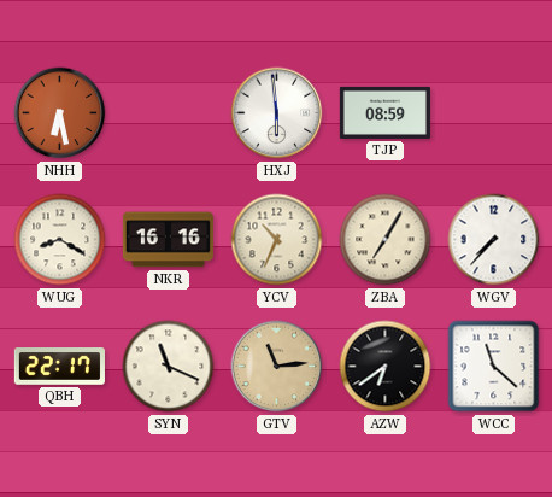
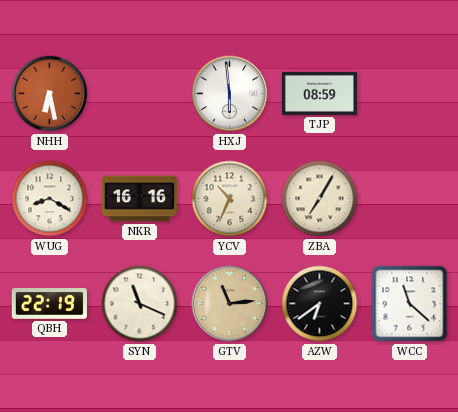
WGV: 7:37 -> none
QBH: 22:17 -> 22:19
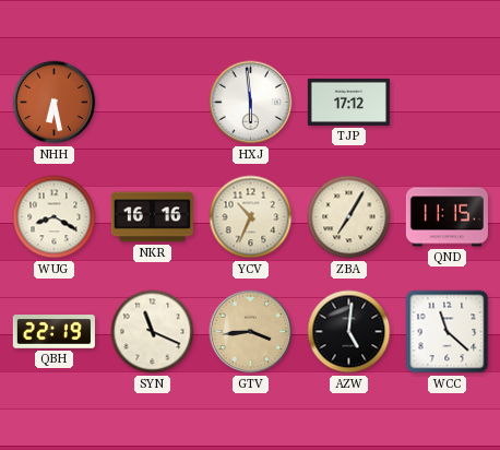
TJP: 08:59 -> 17:12
QND: none -> 11:15
GTV: 11:14 -> 3:44
AZW: 6:39 -> 5:01
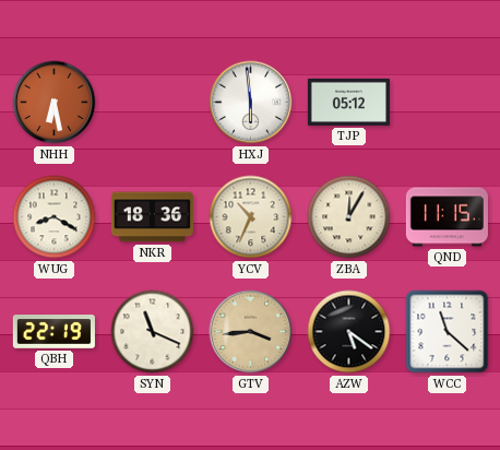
TJP: 17:12 -> 05:12
NKR: 16:16 -> 18:36
ZBA: 7:05 -> 12:05
AZW: 5:01 -> 5:21
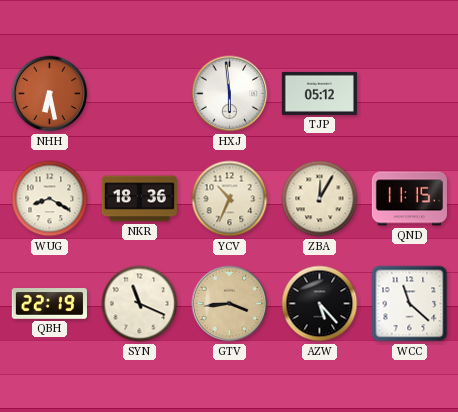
AZW: 5:21 -> 5:23
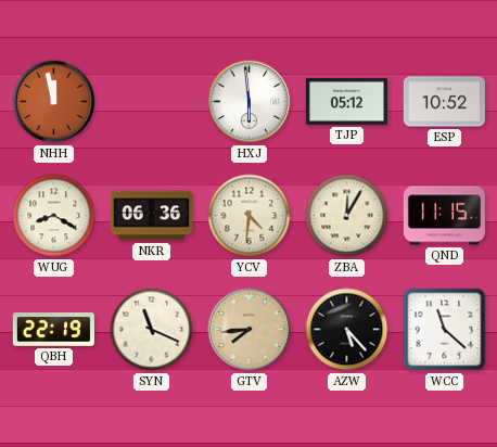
NHH: 6:28 -> 11:58
ESP: none -> 10:52
NKR: 18:36 -> 06:36
YCV: 10:34 -> 4:31
GTV: 3:44 -> 7:44
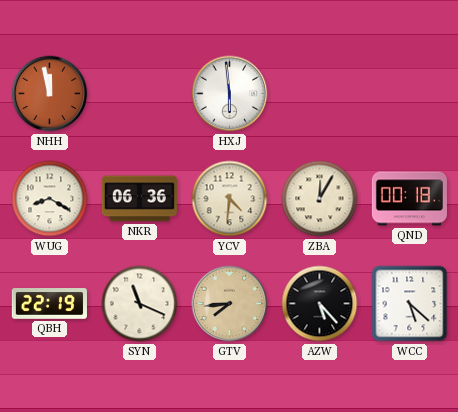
TJP: 05:12 -> none
ESP: 10:52 -> none
QND: 11:15 -> 00:18
WCC: 11:22 -> 5:22
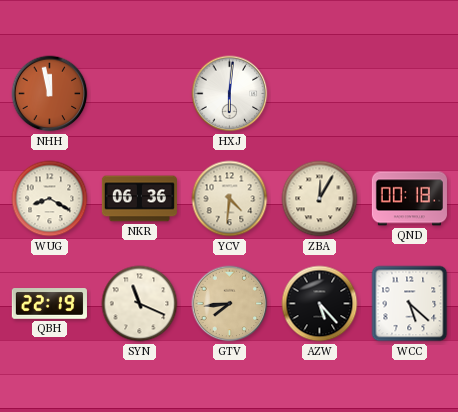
HXJ: 5:59 -> 6:01
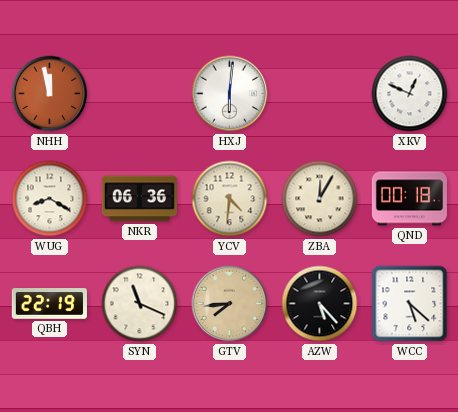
XKV: none -> 12:49
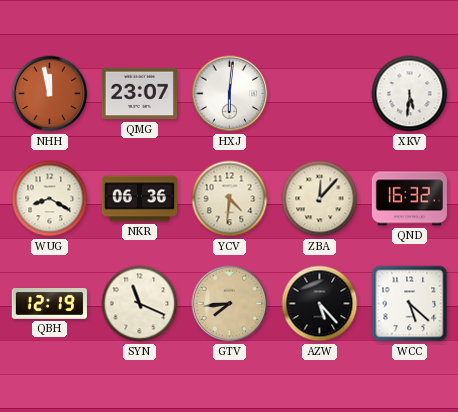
QMG: none -> 23:07
XKV: 12:49 -> 5:31
ZBA: 12:05 -> 12:07
QND: 00:18 -> 16:32
QBH: 22:19 -> 12:19
